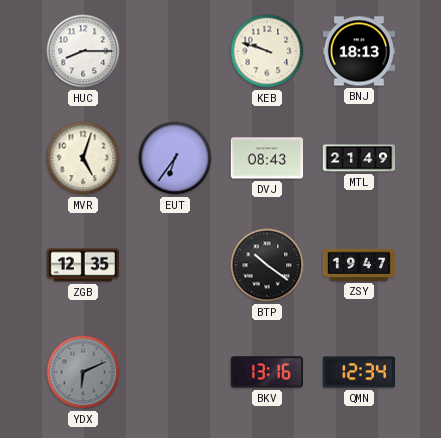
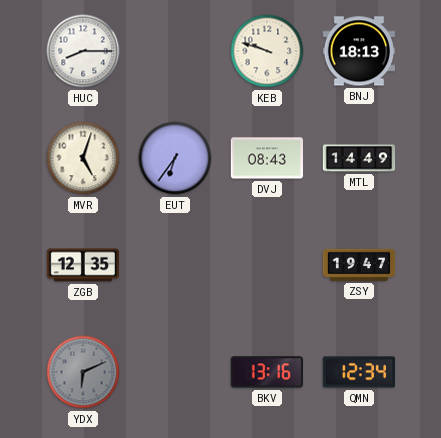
MTL: 21:49 -> 14:49
BTP: 10:21 -> none
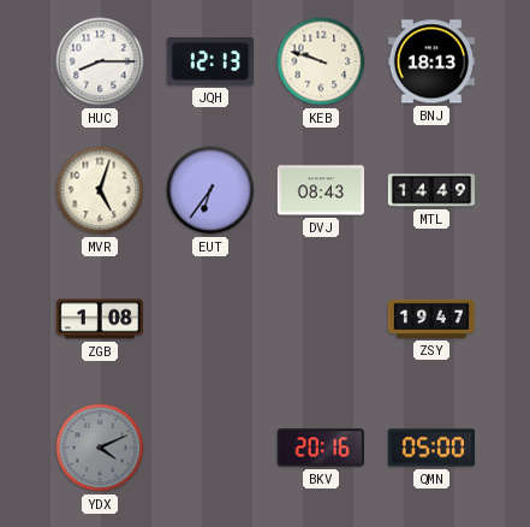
JQH: none -> 12:13
ZGB: 12:35 -> 1:08
YDX: 6:11 -> 4:11
BKV: 13:16 -> 20:16
QMN: 12:34 -> 05:00
